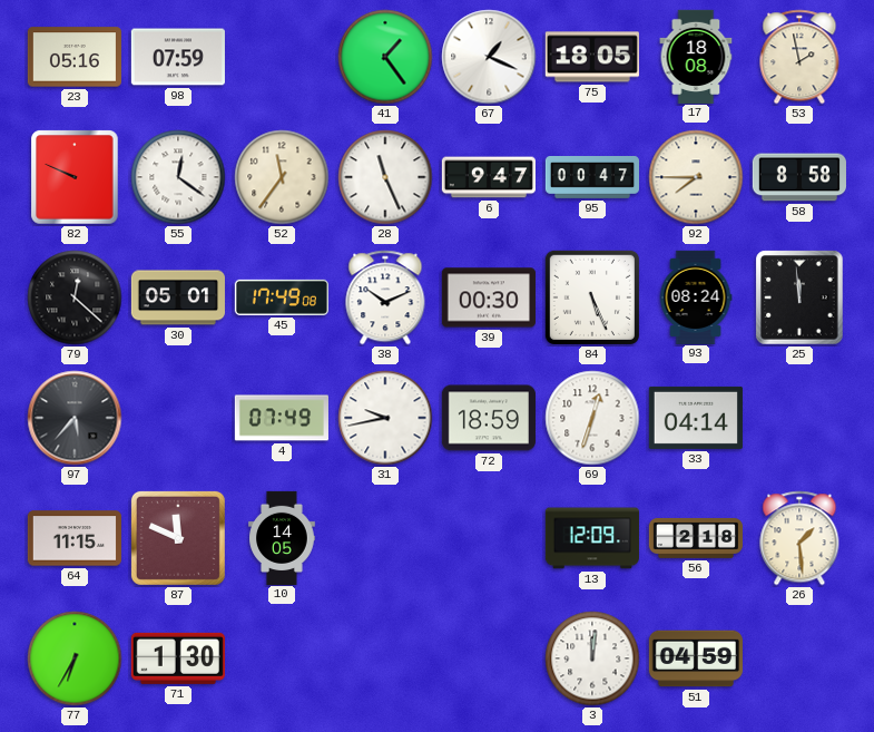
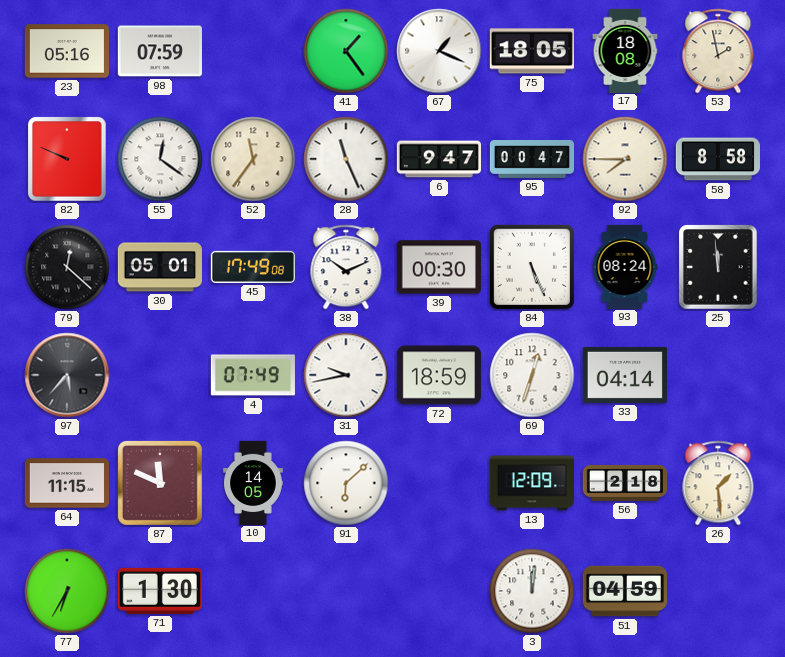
91: none -> 6:08
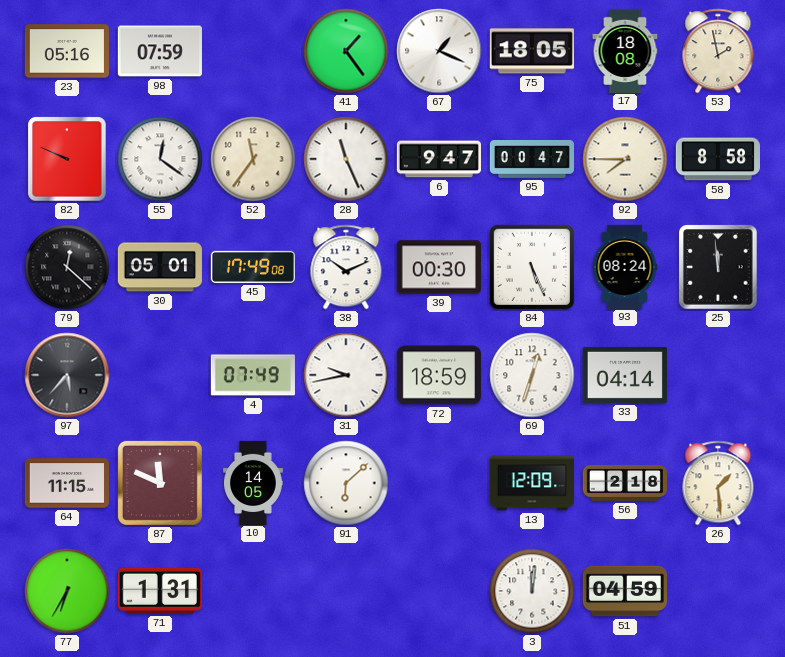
71: 1:30 -> 1:31
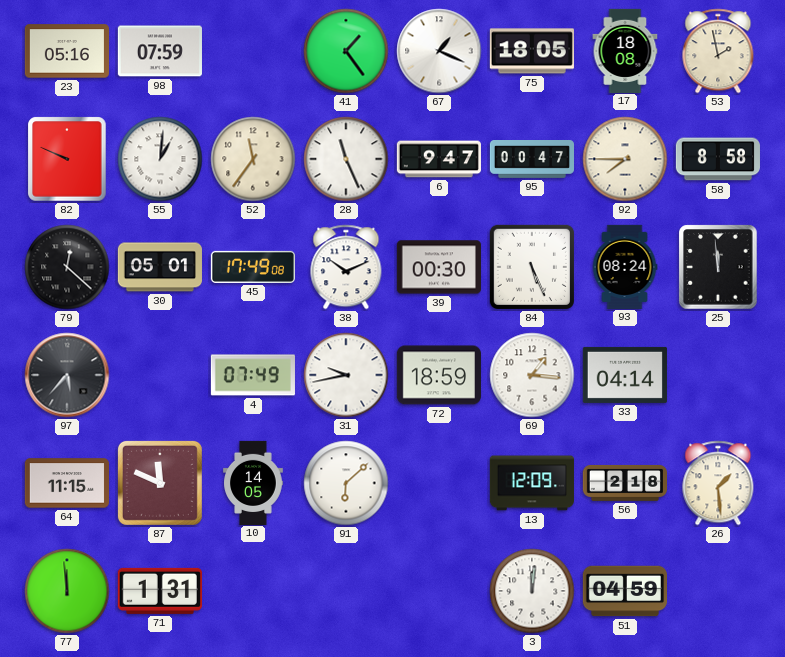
55: 12:21 -> 1:01
69: 12:33 -> 1:16
77: 6:35 -> 11:59
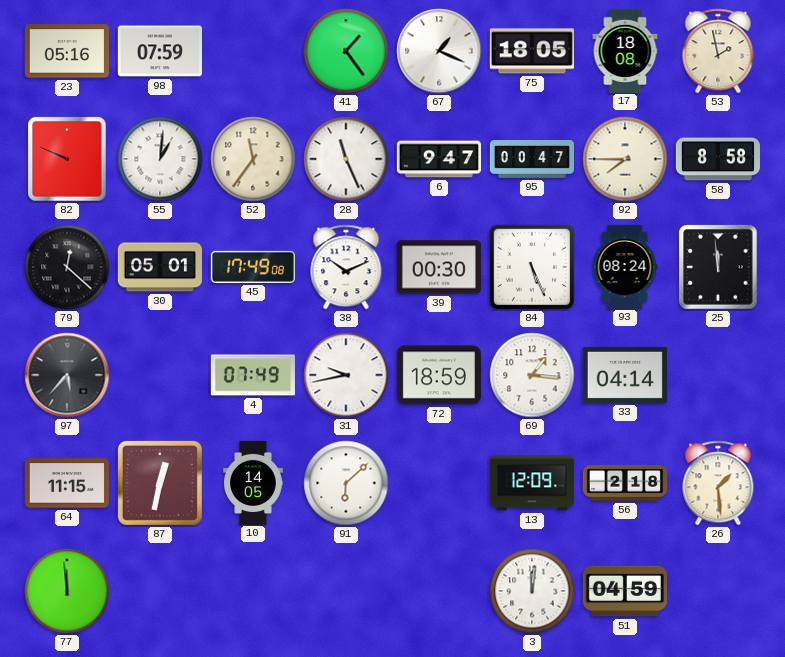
87: 11:49 -> 12:32
71: 1:31 -> none
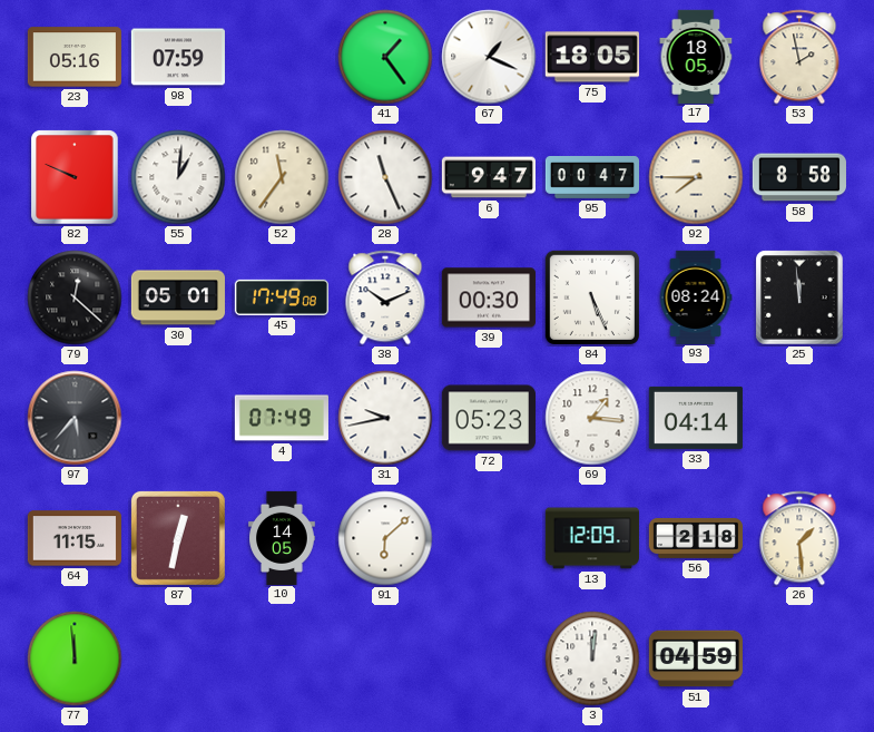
17: 18:08 -> 18:05
72: 18:59 -> 05:23
